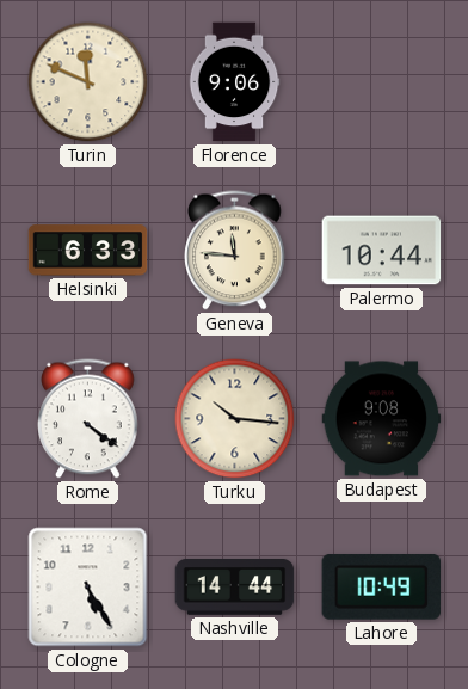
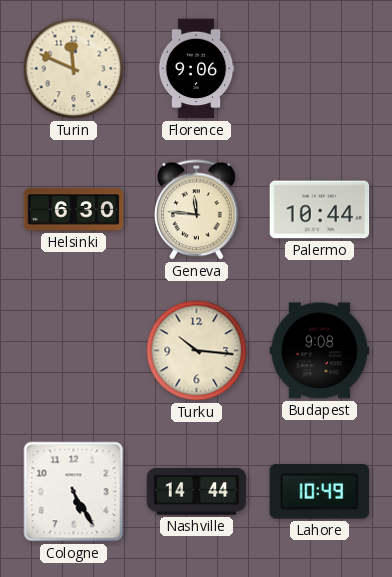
Helsinki: 6:33 -> 6:30
Rome: 4:21 -> none
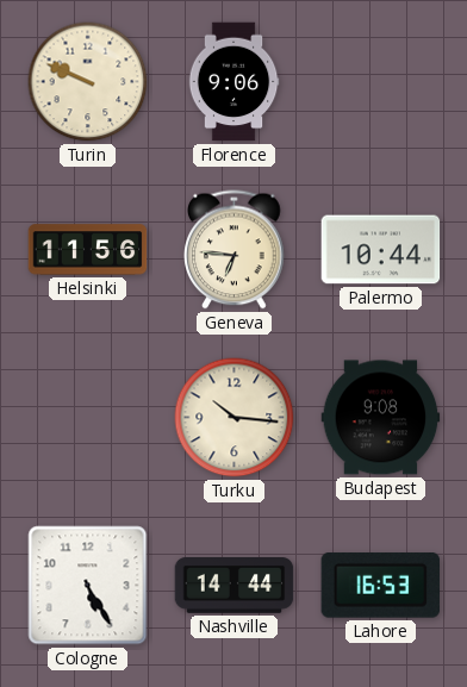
Turin: 11:49 -> 9:49
Helsinki: 6:30 -> 11:56
Geneva: 11:46 -> 6:46
Lahore: 10:49 -> 16:53
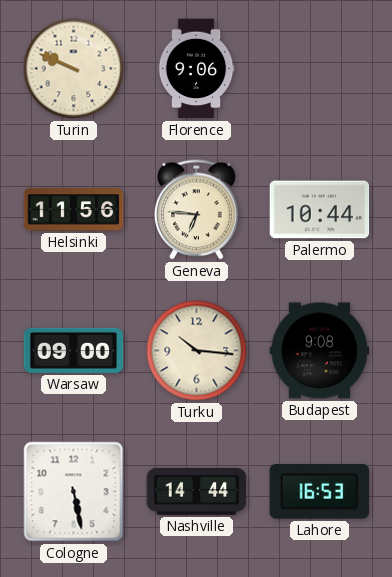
Warsaw: none -> 09:00
Cologne: 5:25 -> 5:28
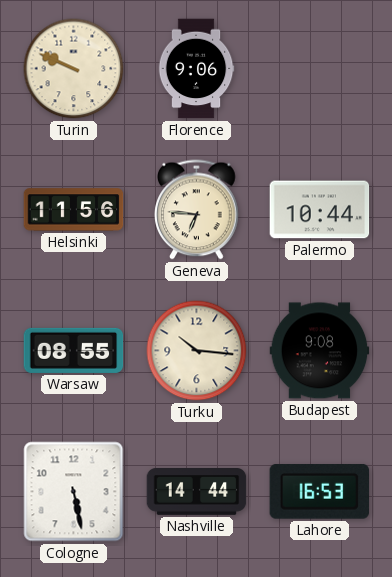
Warsaw: 09:00 -> 08:55
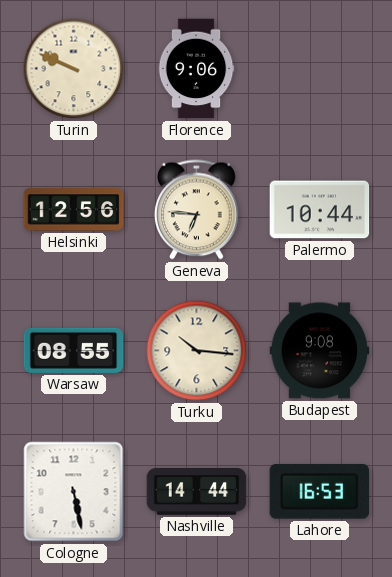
Helsinki: 11:56 -> 12:56
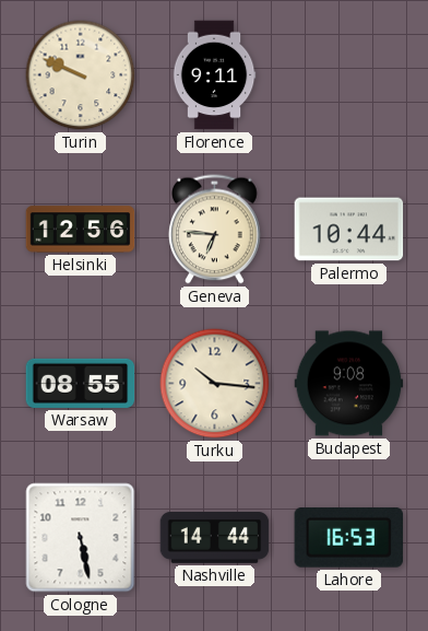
Florence: 9:06 -> 9:11
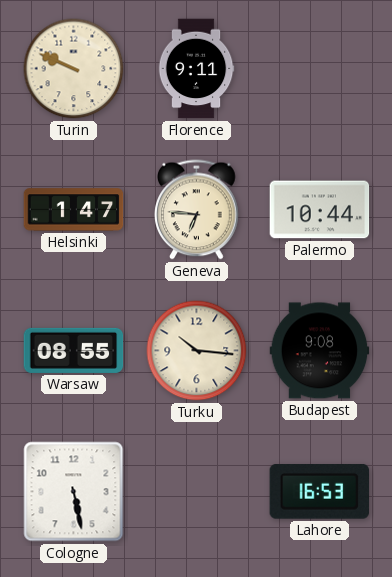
Helsinki: 12:56 -> 1:47
Nashville: 14:44 -> none
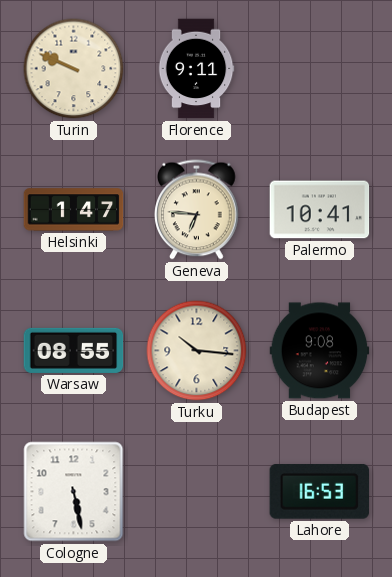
Palermo: 10:44 -> 10:41
